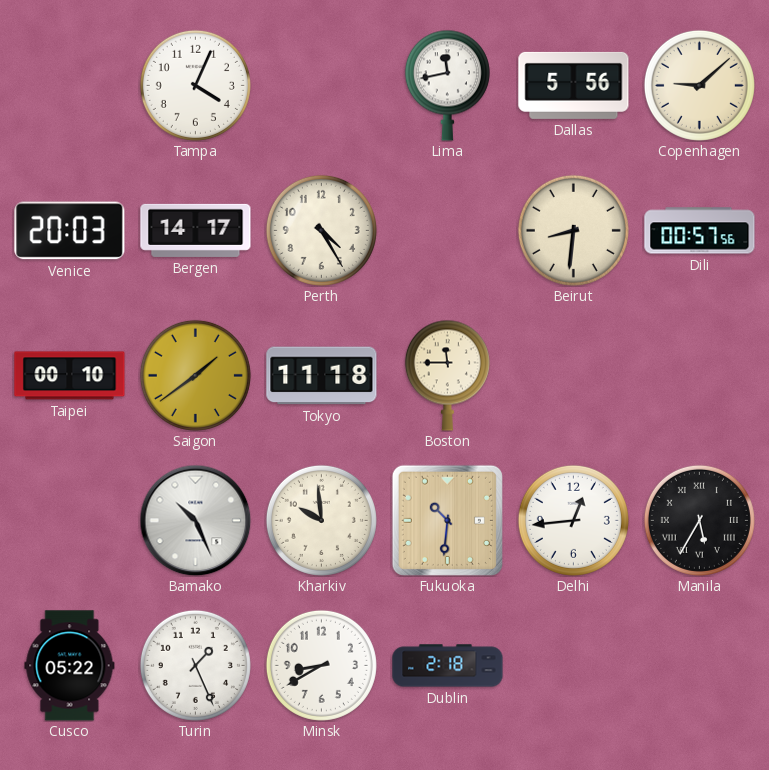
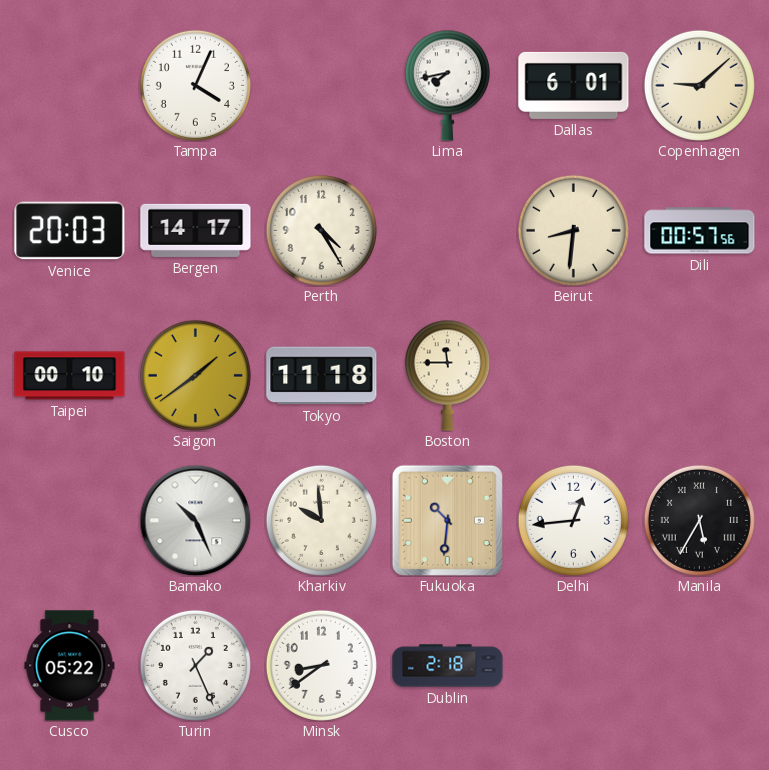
Lima: 11:43 -> 7:43
Dallas: 5:56 -> 6:01
Minsk: 8:40 -> 8:39
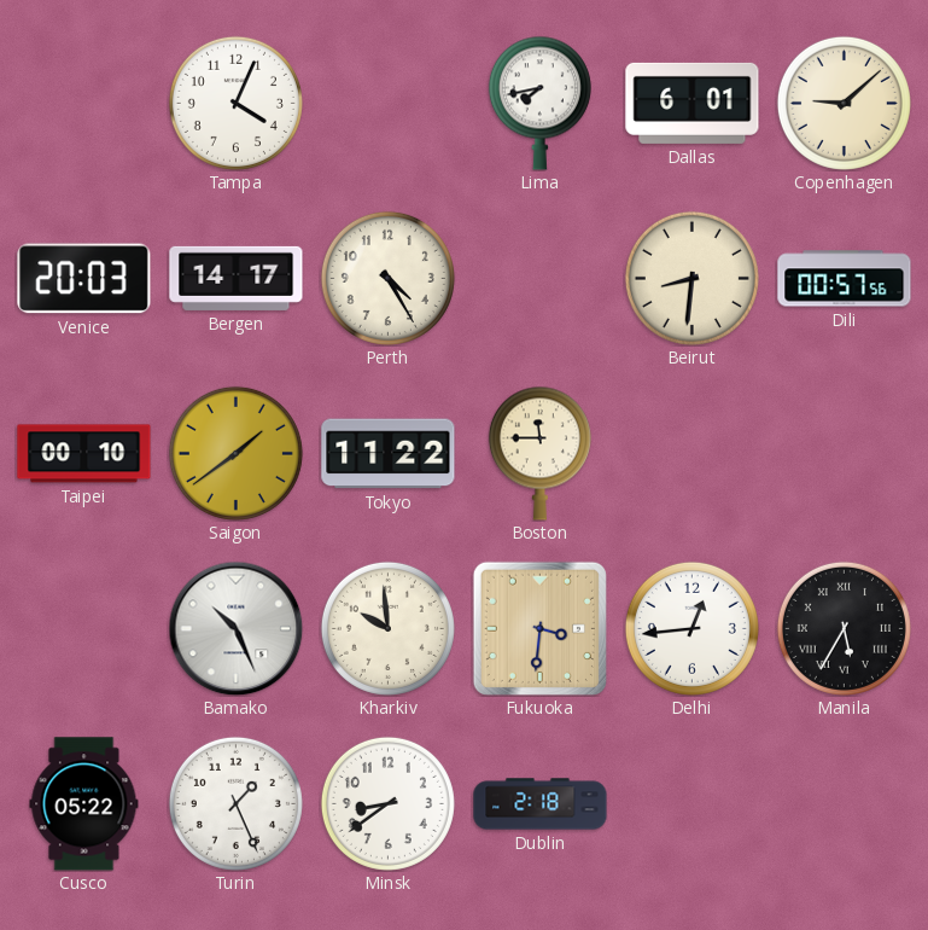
Tokyo: 11:18 -> 11:22
Fukuoka: 10:31 -> 3:31
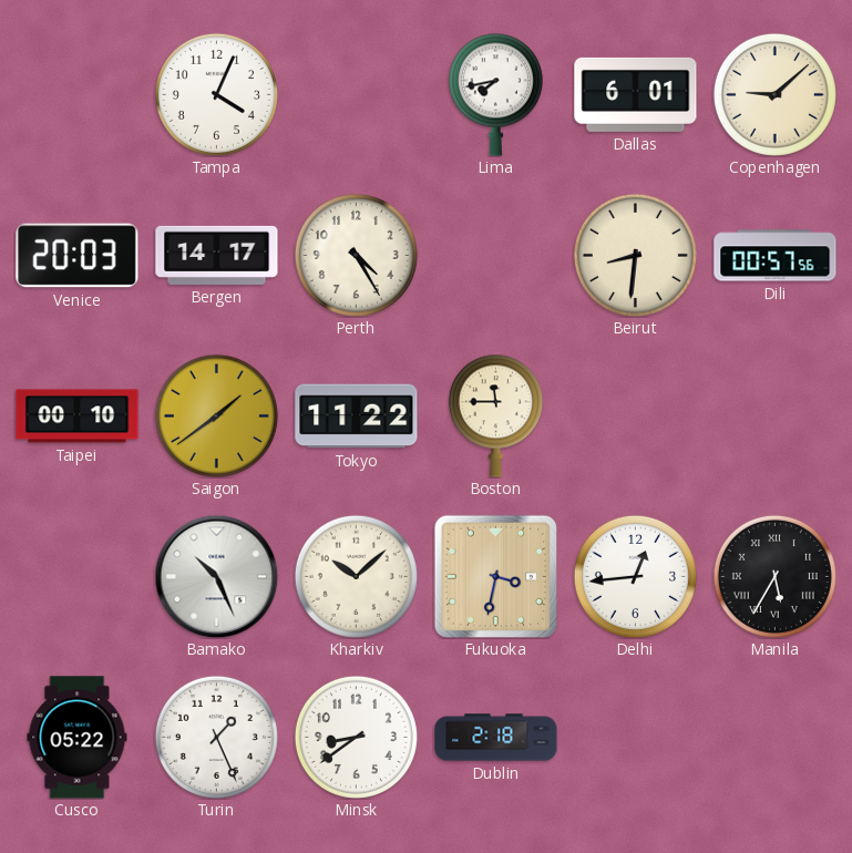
Kharkiv: 9:59 -> 10:08
Fukuoka: 3:31 -> 3:32
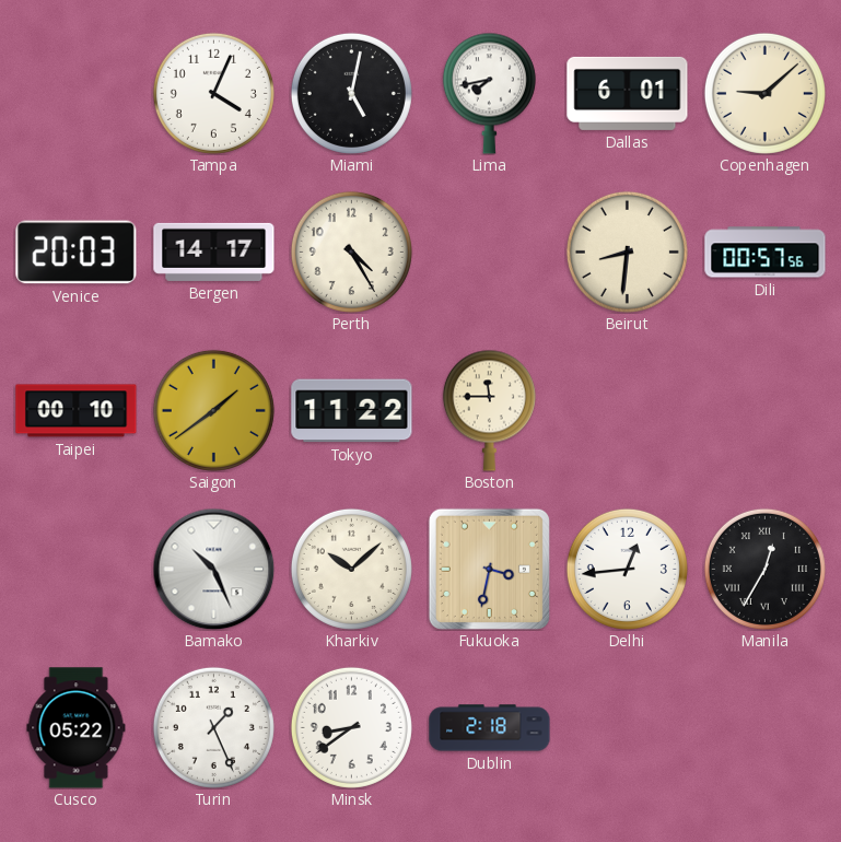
Miami: none -> 5:02
Manila: 5:35 -> 12:35
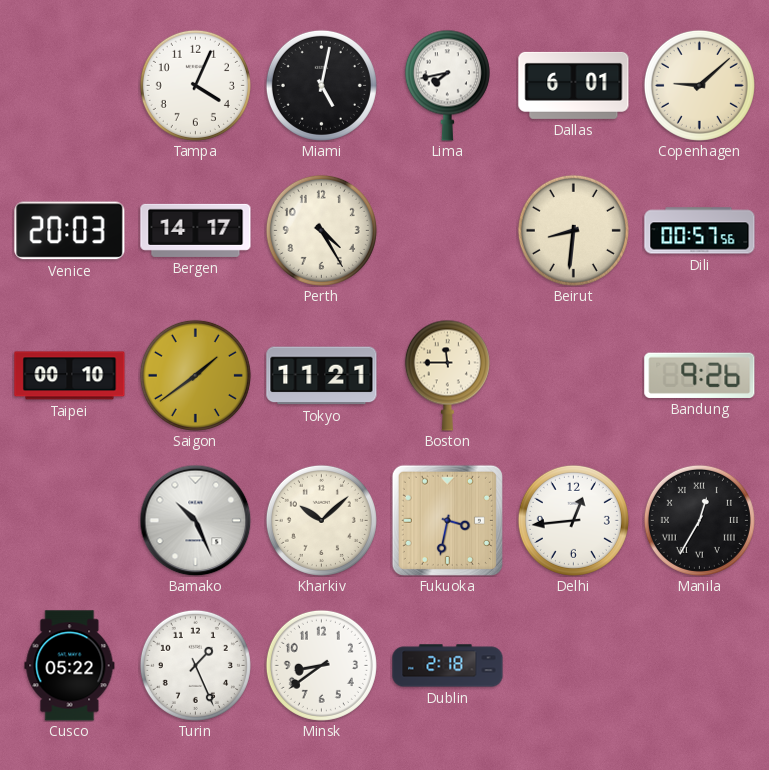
Tokyo: 11:22 -> 11:21
Bandung: none -> 9:26
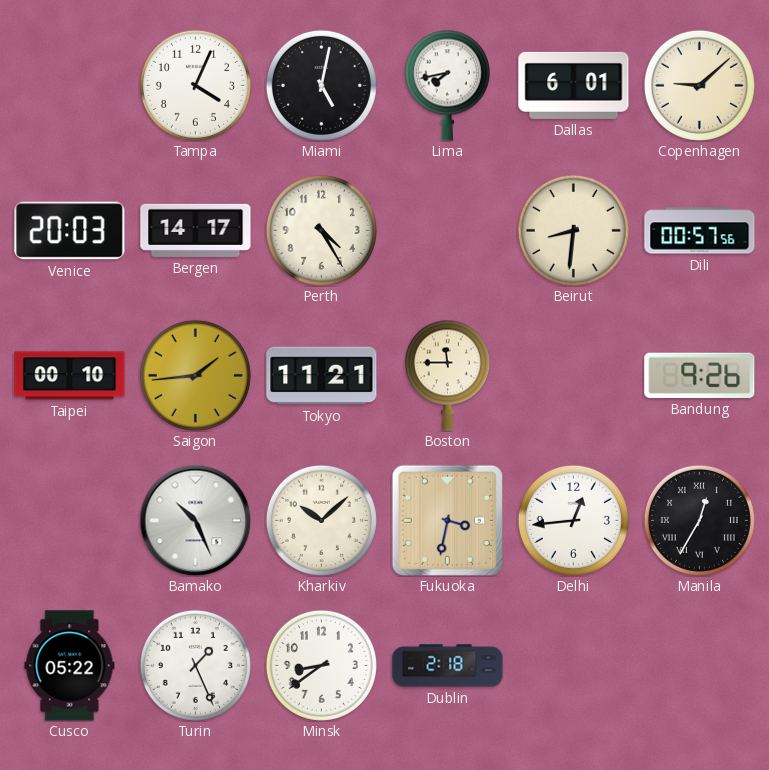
Saigon: 1:39 -> 1:44
